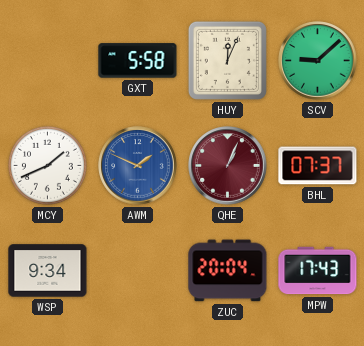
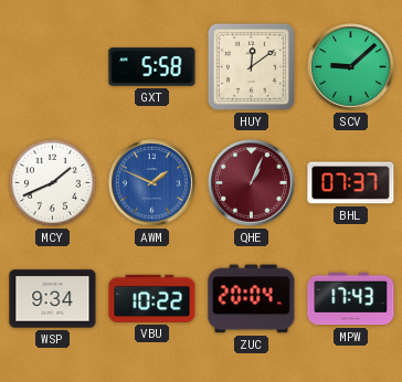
HUY: 12:04 -> 12:09
VBU: none -> 10:22
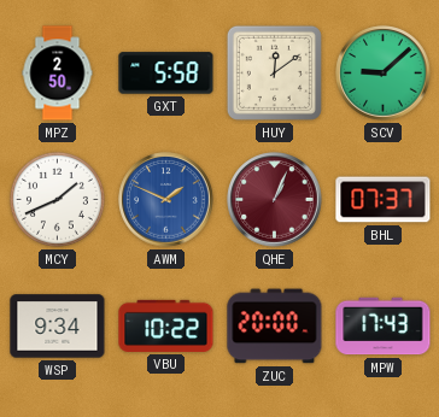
MPZ: none -> 2:50
ZUC: 20:04 -> 20:00
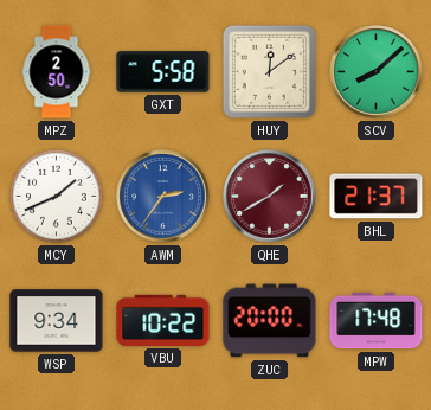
SCV: 9:08 -> 8:08
AWM: 1:49 -> 2:36
QHE: 1:04 -> 1:40
BHL: 07:37 -> 21:37
MPW: 17:43 -> 17:48
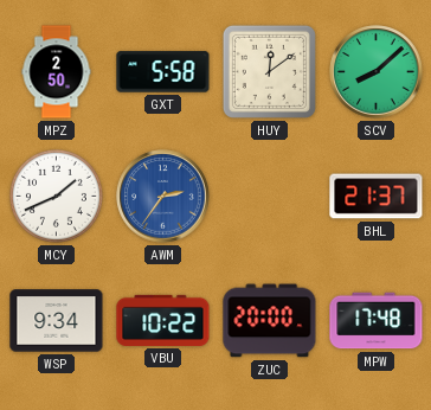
QHE: 1:40 -> none
